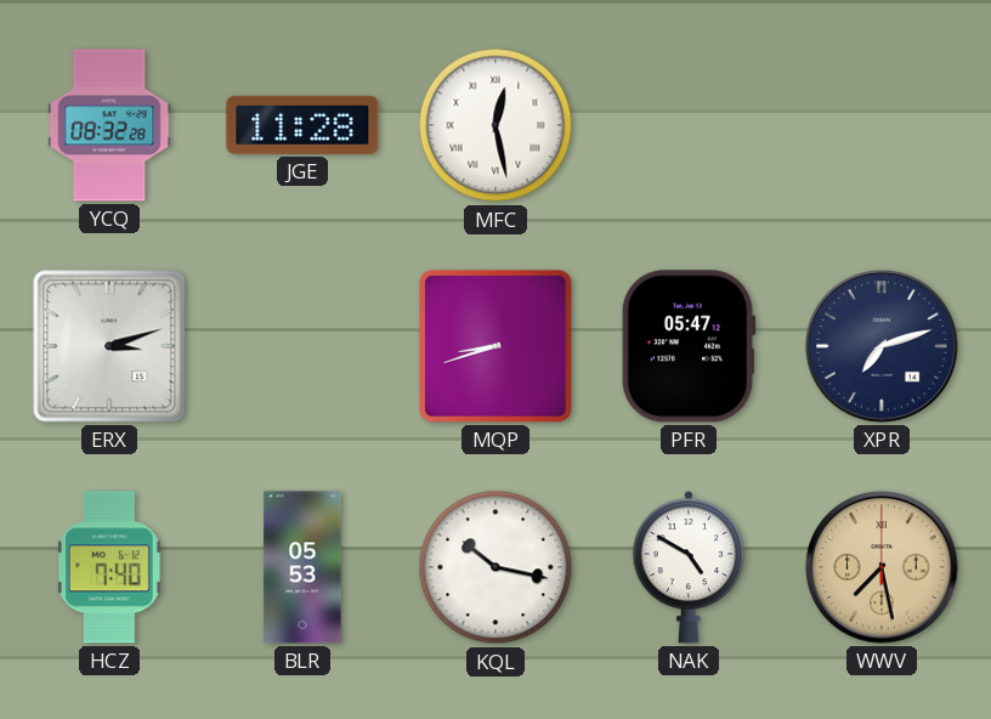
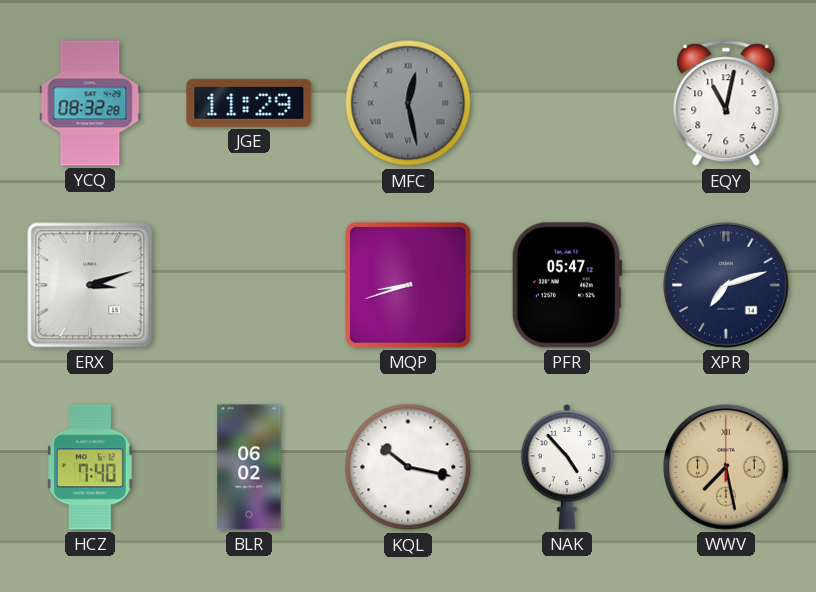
JGE: 11:28 -> 11:29
MFC dial: white -> grey
EQY: none -> 11:02
BLR: 05:53 -> 06:02
NAK: 4:50 -> 4:53
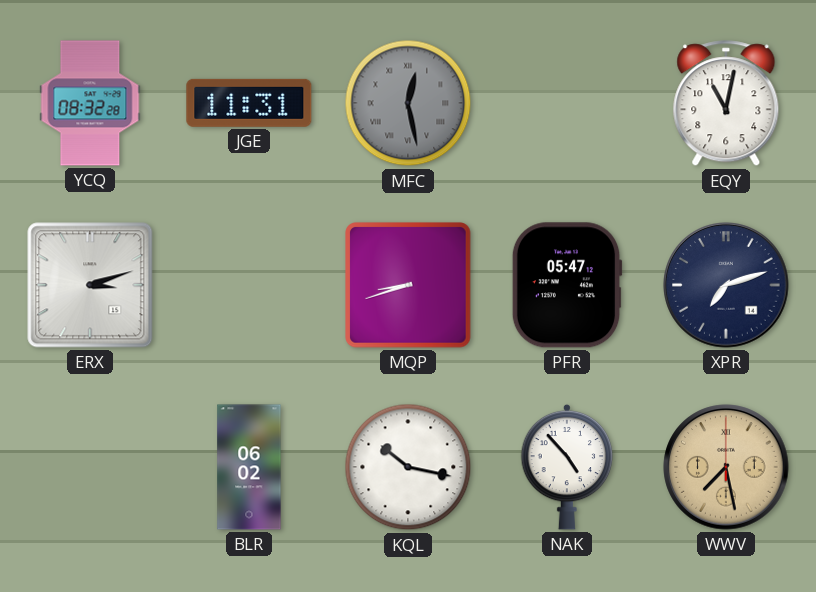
JGE: 11:29 -> 11:31
HCZ: 7:40 -> none
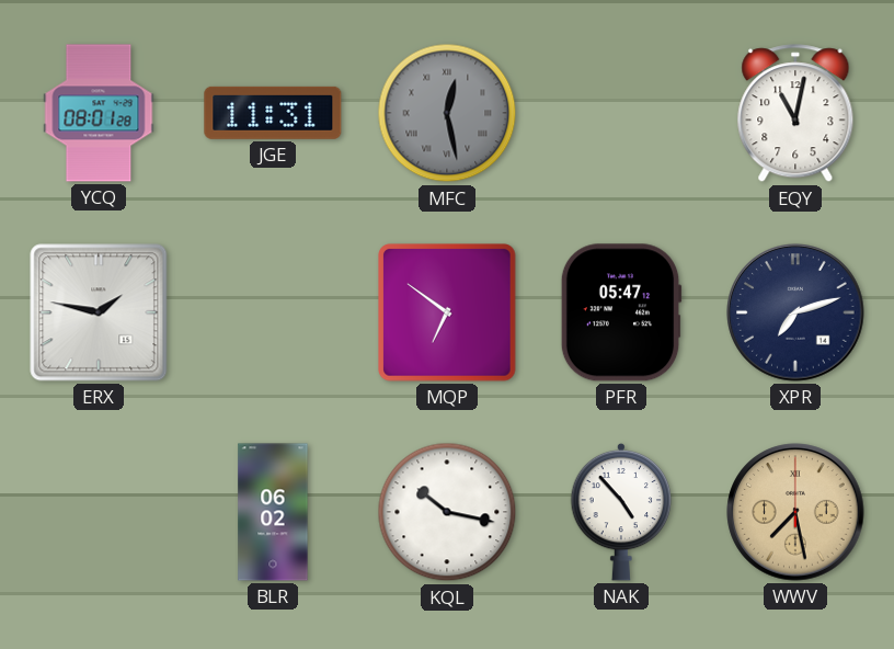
YCQ: 08:32 -> 08:01
ERX: 3:12 -> 1:47
MQP: 8:42 -> 6:51
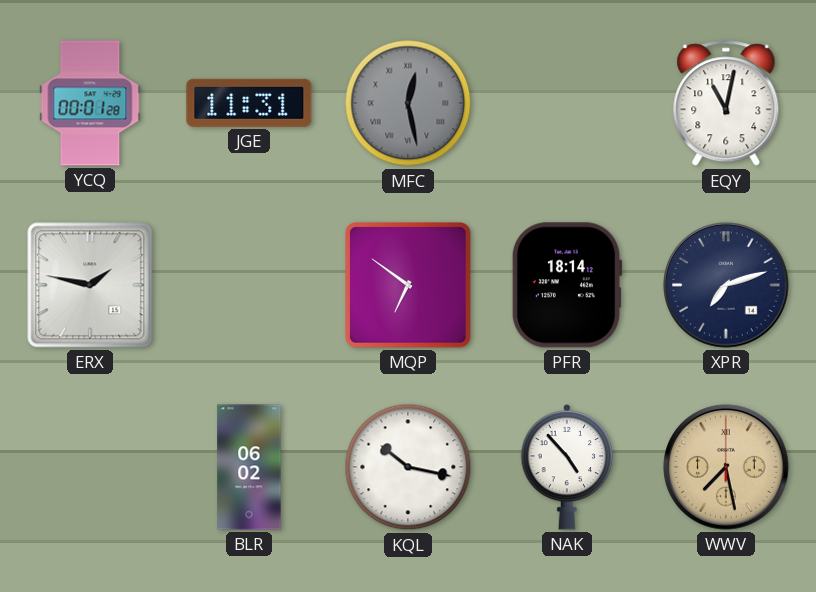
YCQ: 08:01 -> 00:01
PFR: 05:47 -> 18:14
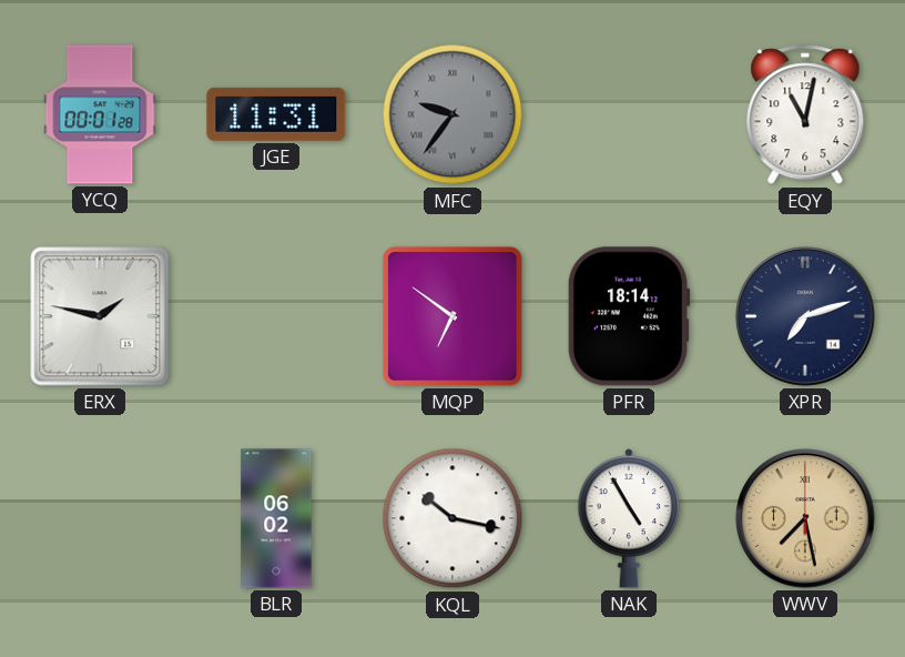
MFC: 12:28 -> 9:36
NAK: 4:53 -> 4:55
